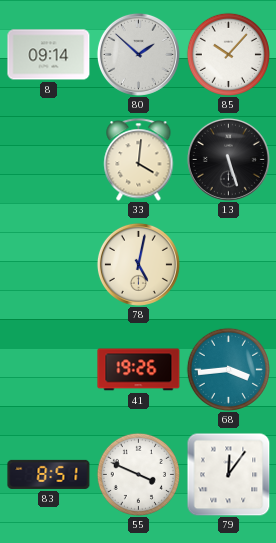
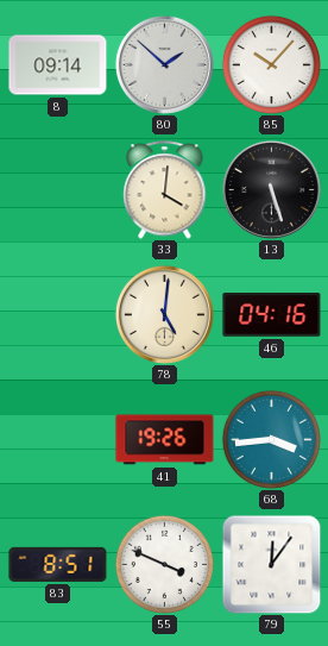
78: 5:02 -> 5:01
46: none -> 04:16
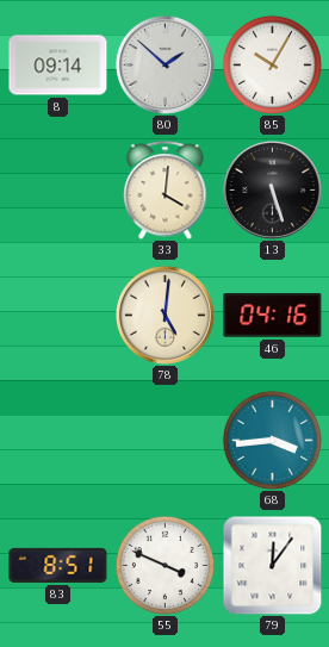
85: 10:07 -> 10:05
41: 19:26 -> none
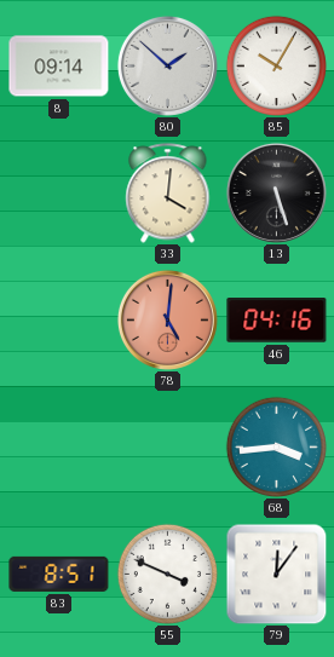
78 dial: cream -> salmon
